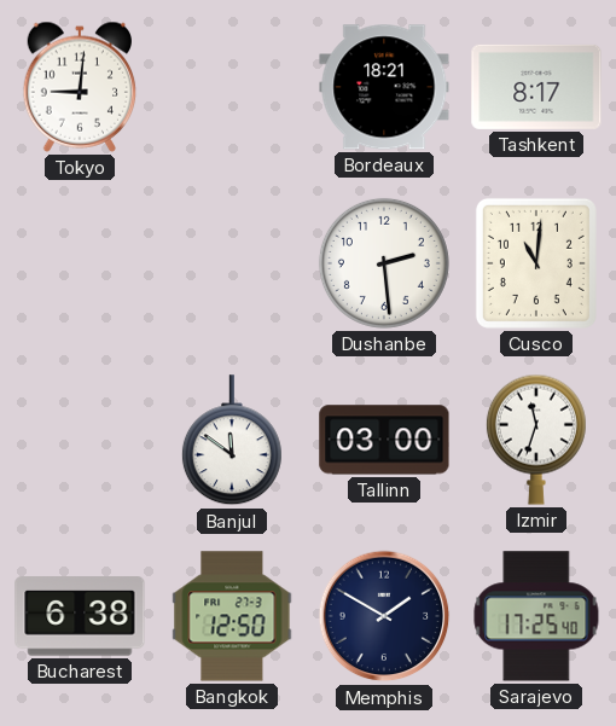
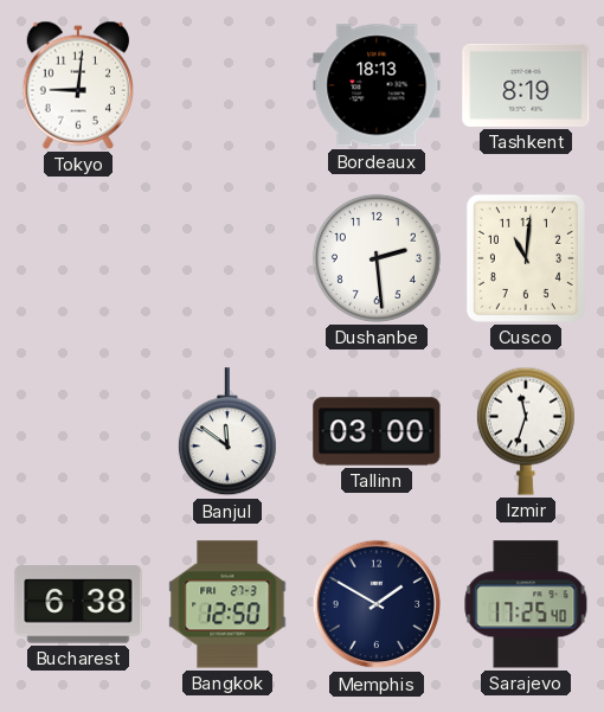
Bordeaux: 18:21 -> 18:13
Tashkent: 8:17 -> 8:19
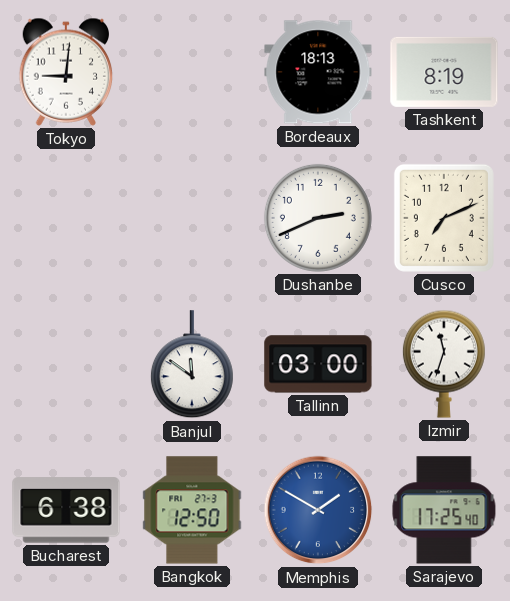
Dushanbe: 2:29 -> 2:41
Cusco: 11:01 -> 7:11
Memphis dial: navy -> blue
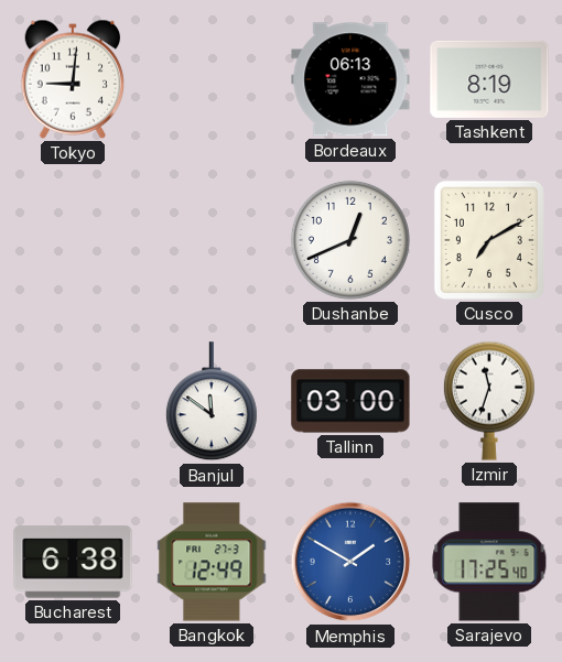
Bordeaux: 18:13 -> 06:13
Dushanbe: 2:41 -> 12:41
Cusco: 7:11 -> 7:10
Bangkok: 12:50 -> 12:49
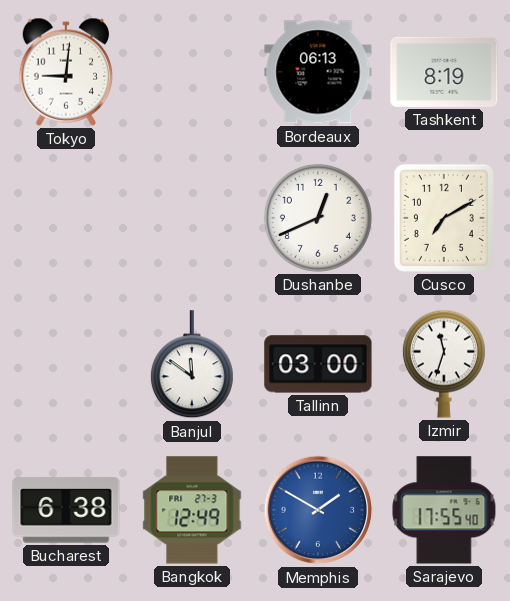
Sarajevo: 17:25 -> 17:55
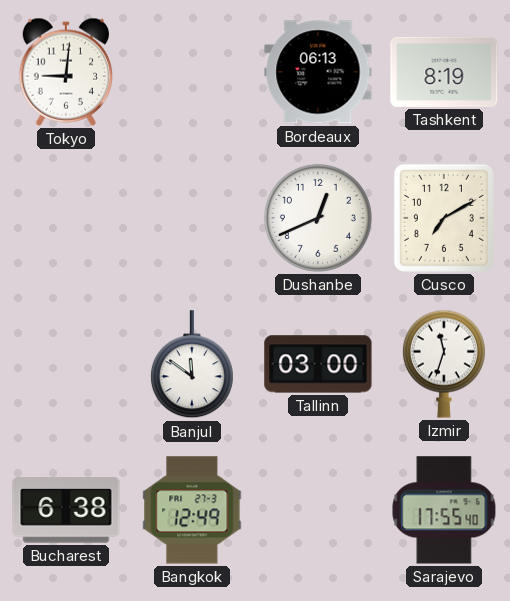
Memphis: 1:50 -> none
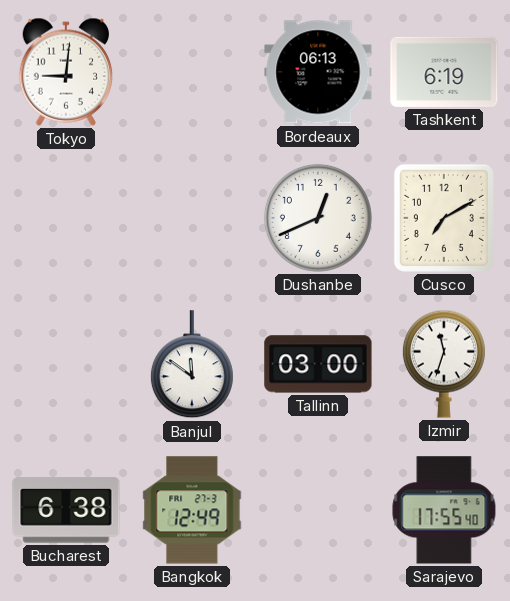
Tashkent: 8:19 -> 6:19
